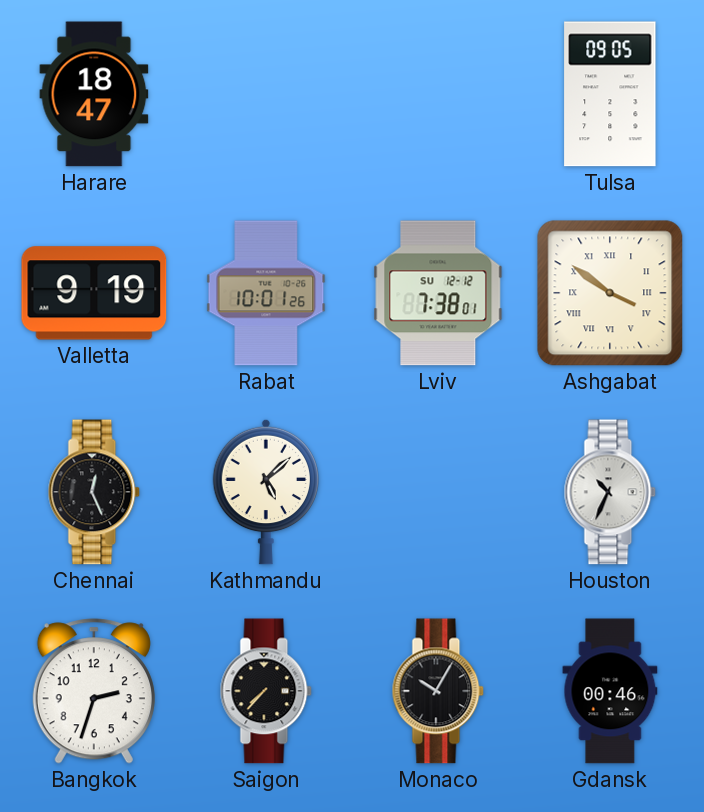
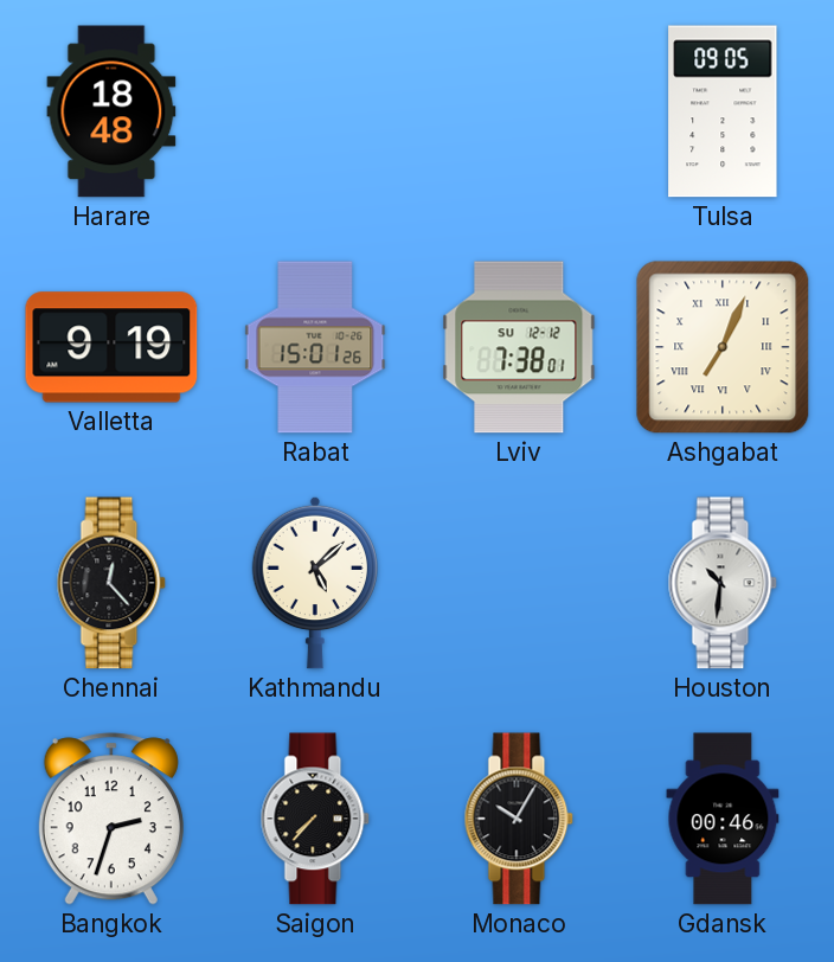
Harare: 18:47 -> 18:48
Rabat: 10:01 -> 15:01
Ashgabat: 3:51 -> 7:04
Chennai: 12:26 -> 12:23
Houston: 10:34 -> 10:31
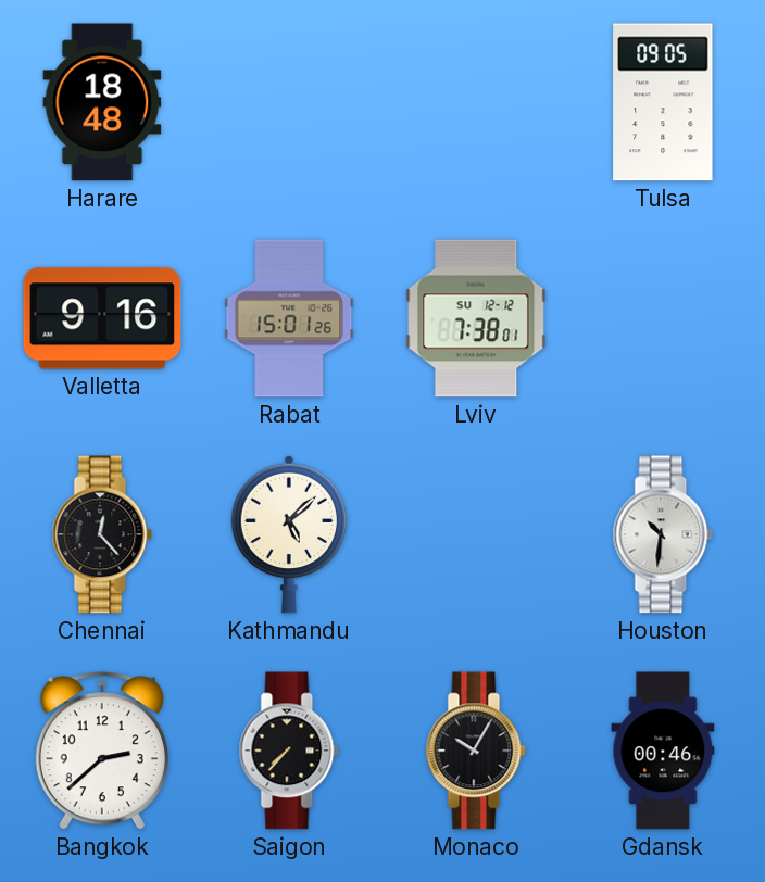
Valletta: 9:19 -> 9:16
Ashgabat: 7:04 -> none
Bangkok: 2:33 -> 2:38
